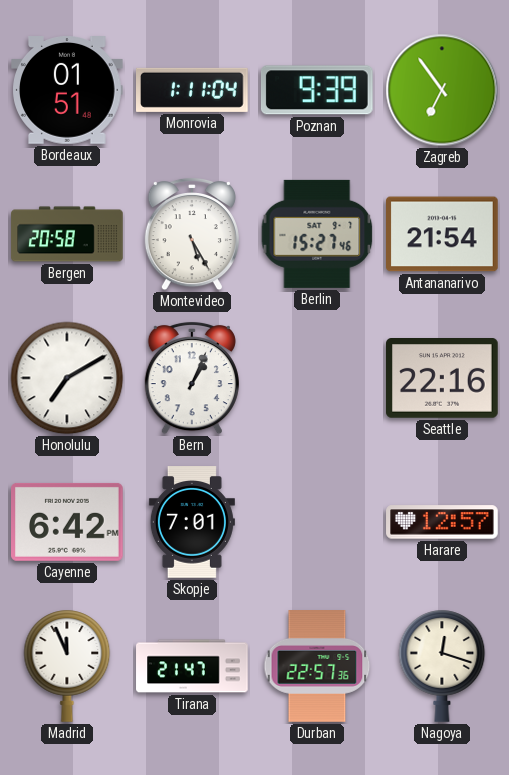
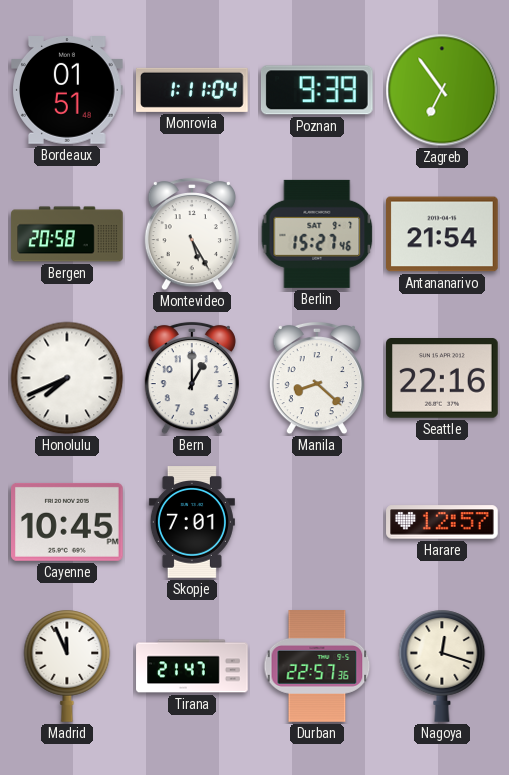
Honolulu: 7:10 -> 7:41
Bern: 1:04 -> 1:00
Manila: none -> 8:22
Cayenne: 6:42 -> 10:45
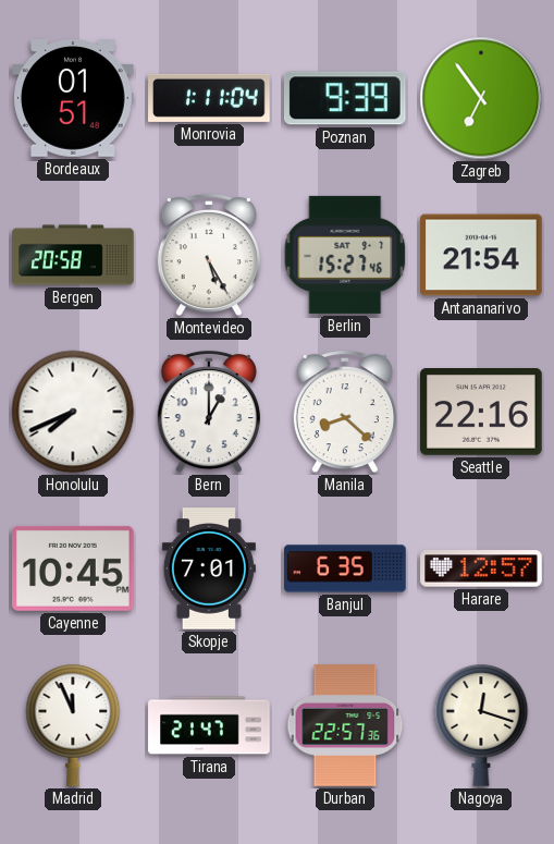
Banjul: none -> 6:35
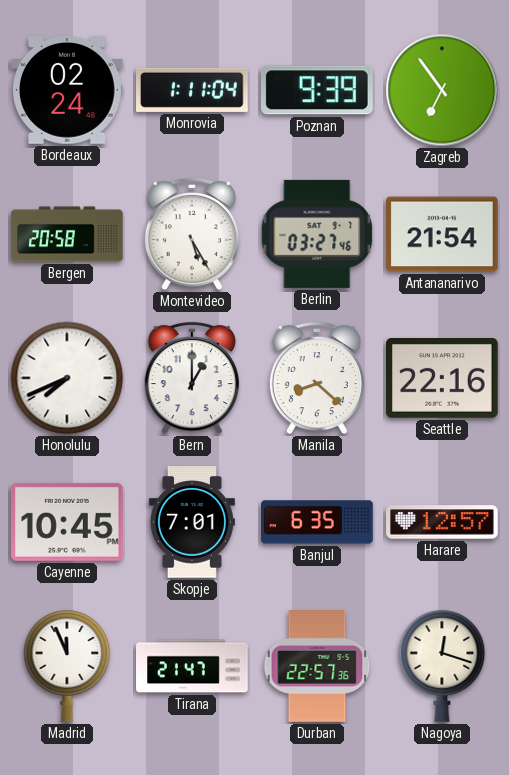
Bordeaux: 01:51 -> 02:24
Berlin: 15:27 -> 03:27
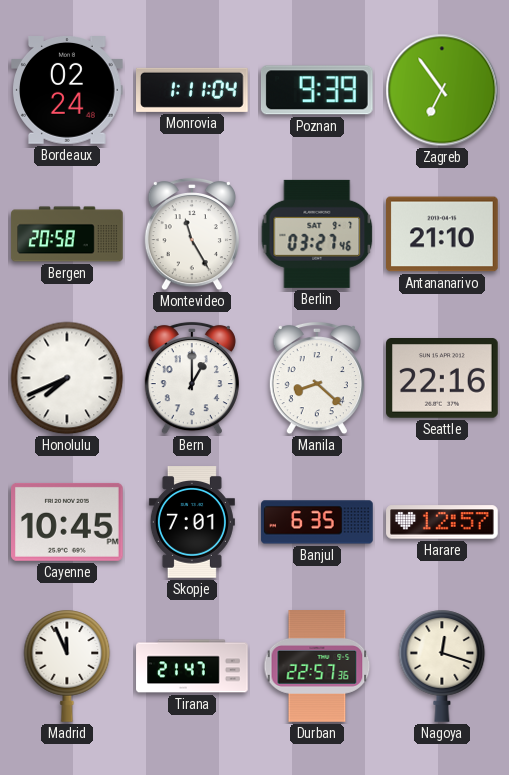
Montevideo: 5:25 -> 11:25
Antananarivo: 21:54 -> 21:10
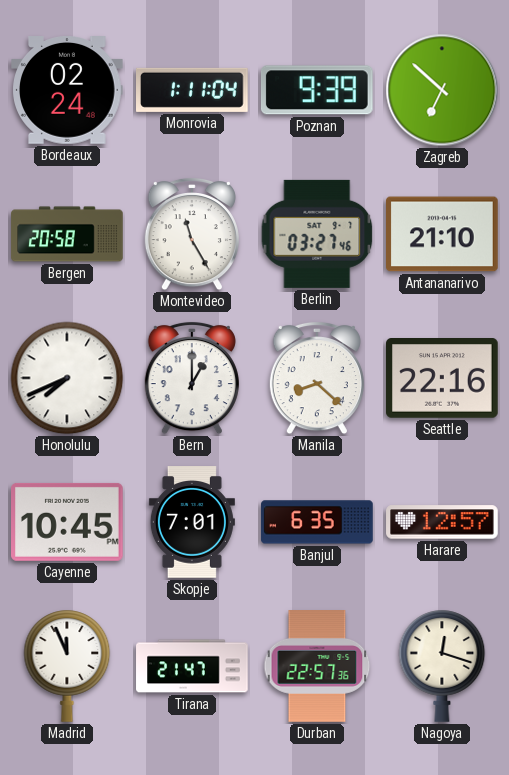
Zagreb: 6:54 -> 6:52
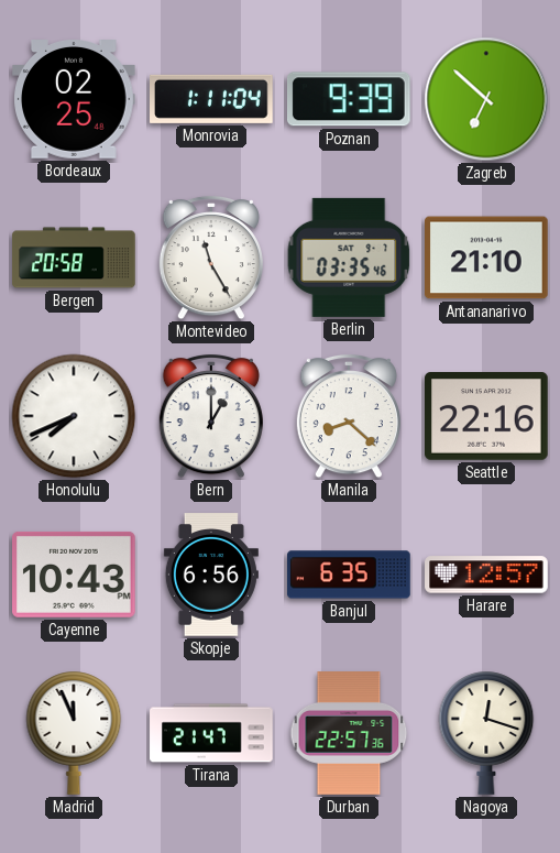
Bordeaux: 02:24 -> 02:25
Berlin: 03:27 -> 03:35
Cayenne: 10:45 -> 10:43
Skopje: 7:01 -> 6:56
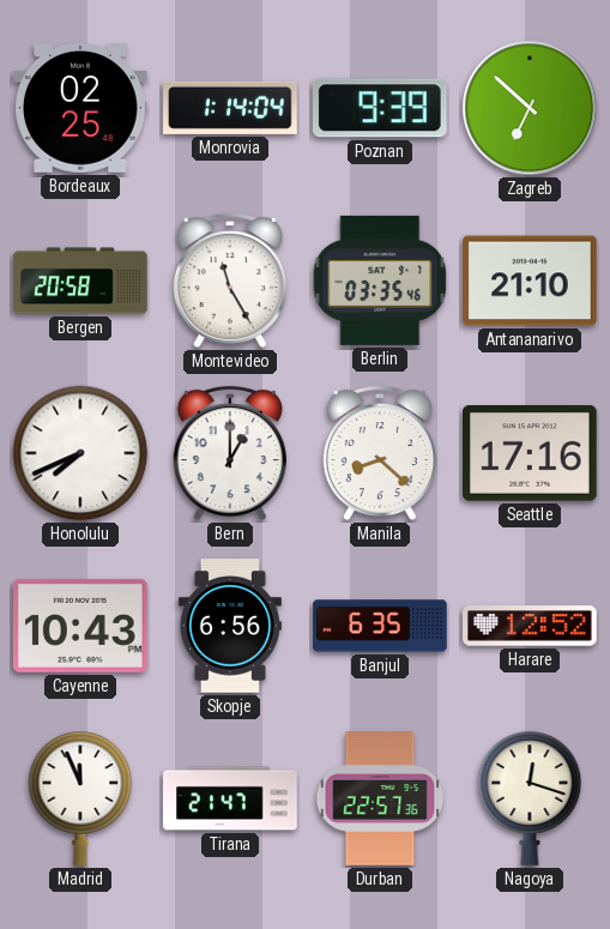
Monrovia: 1:11 -> 1:14
Seattle: 22:16 -> 17:16
Harare: 12:57 -> 12:52
